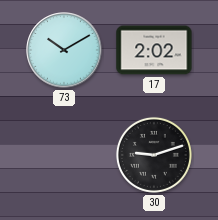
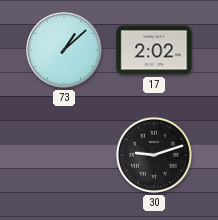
73: 10:10 -> 1:08
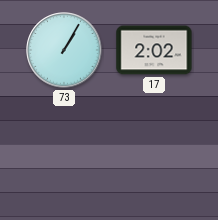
73: 1:08 -> 1:05
30: 9:12 -> none
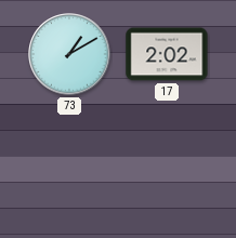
73: 1:05 -> 1:10
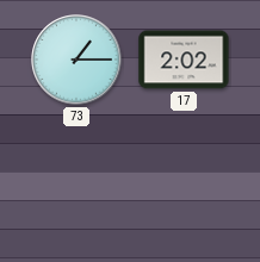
73: 1:10 -> 1:15
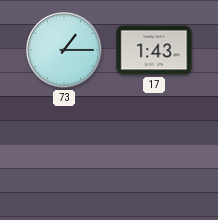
17: 2:02 -> 1:43
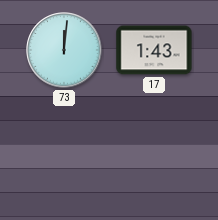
73: 1:15 -> 12:01
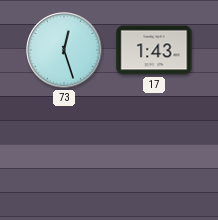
73: 12:01 -> 12:27
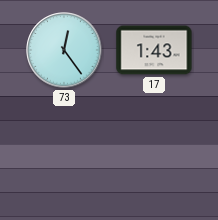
73: 12:27 -> 12:24
